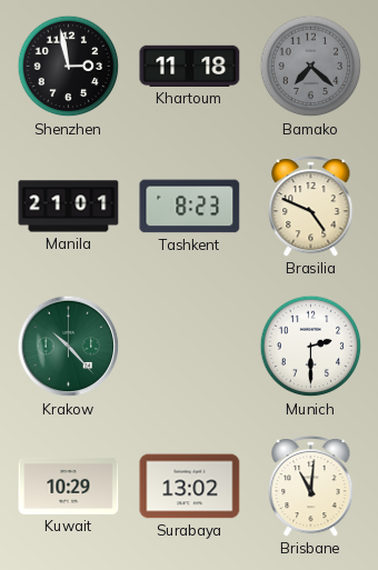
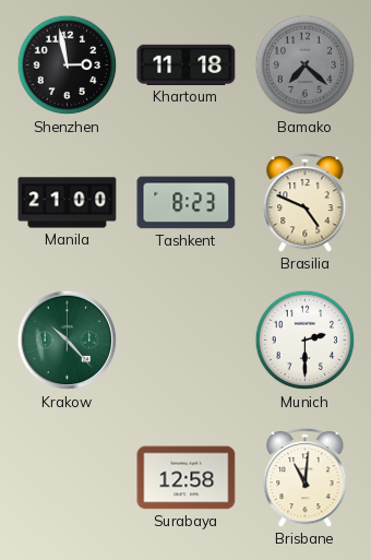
Manila: 21:01 -> 21:00
Kuwait: 10:29 -> none
Surabaya: 13:02 -> 12:58
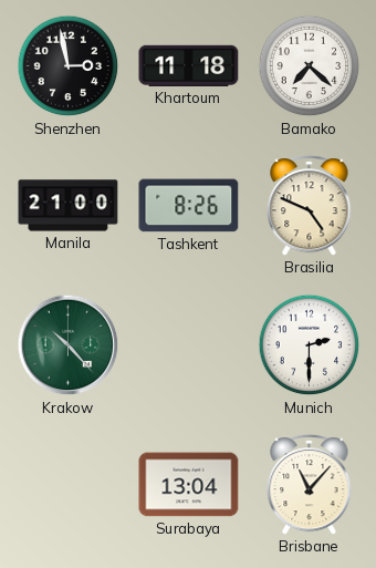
Bamako dial: grey -> white
Tashkent: 8:23 -> 8:26
Surabaya: 12:58 -> 13:04
Brisbane: 11:01 -> 11:07
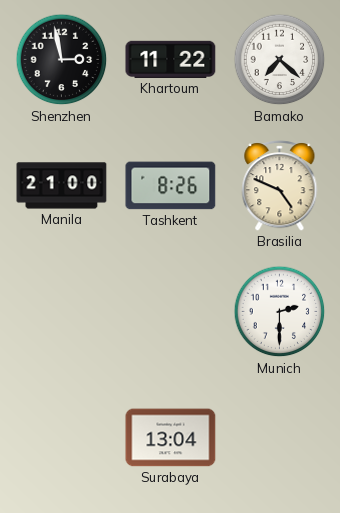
Khartoum: 11:18 -> 11:22
Krakow: 10:23 -> none
Brisbane: 11:07 -> none
